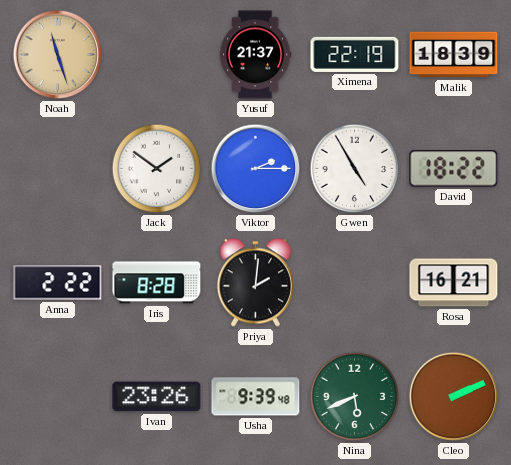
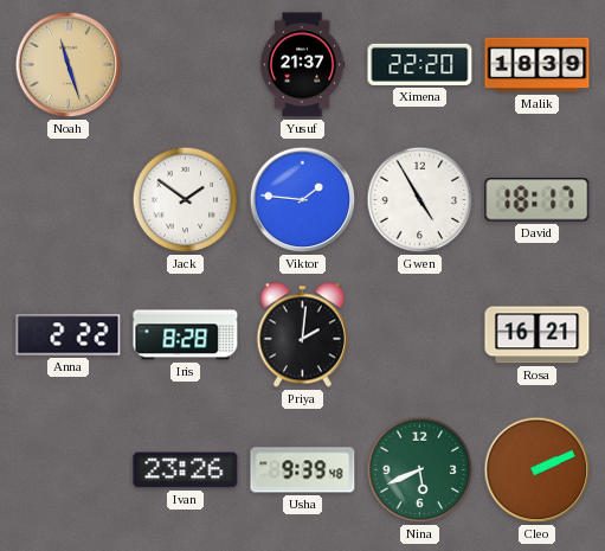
Ximena: 22:19 -> 22:20
Viktor: 2:15 -> 1:46
David: 18:22 -> 18:17
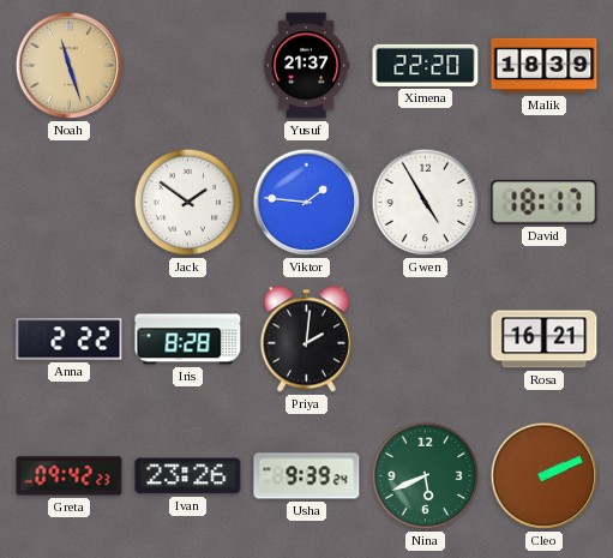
Greta: none -> 09:42
Usha: 9:39:48 -> 9:39:24
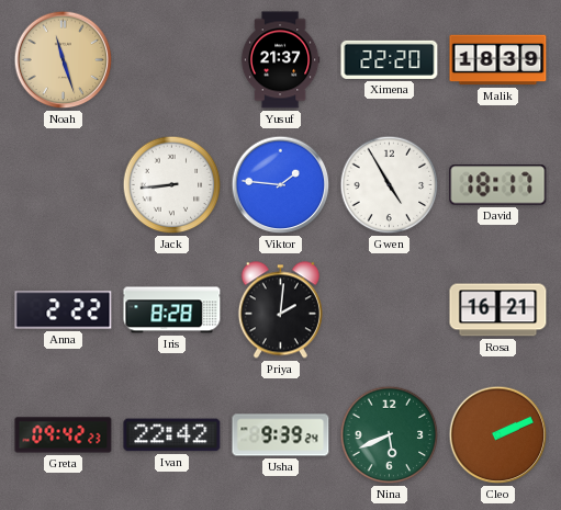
Jack: 1:51 -> 8:44
Ivan: 23:26 -> 22:42
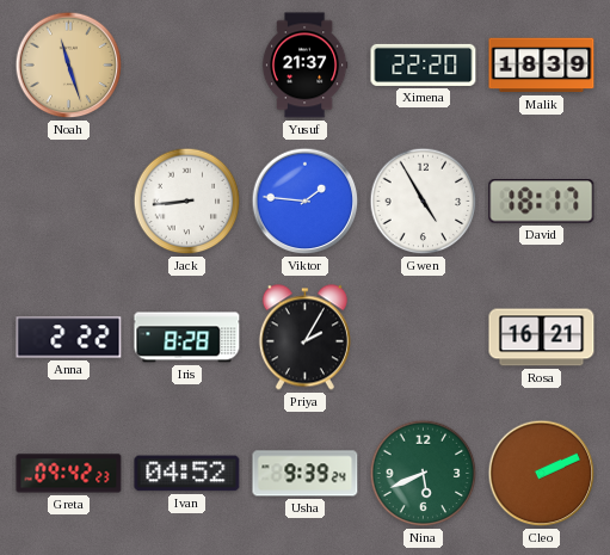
Priya: 2:01 -> 2:05
Ivan: 22:42 -> 04:52
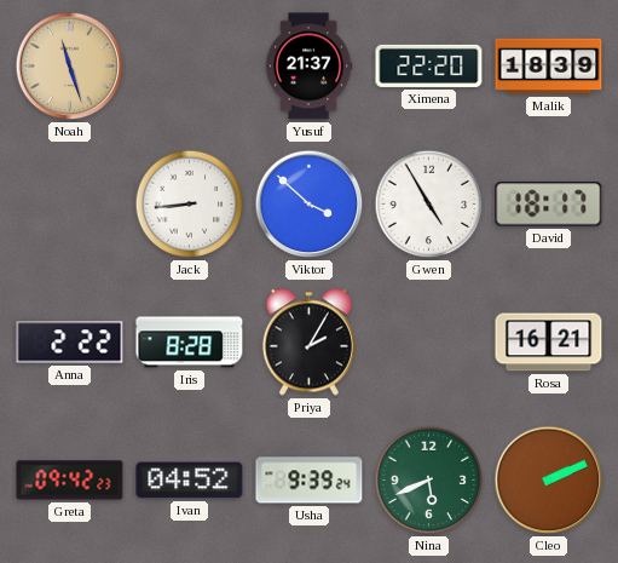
Viktor: 1:46 -> 3:52
